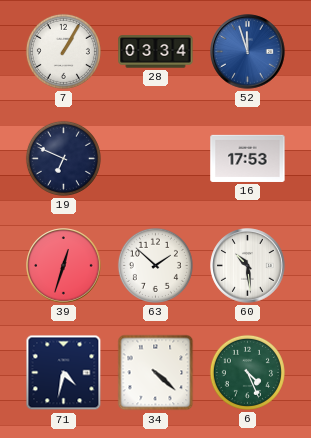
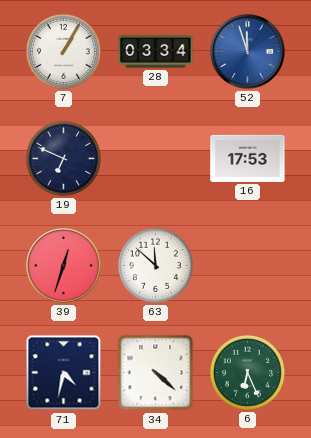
63: 1:52 -> 11:52
60: 10:29 -> none
6: 4:26 -> 6:26
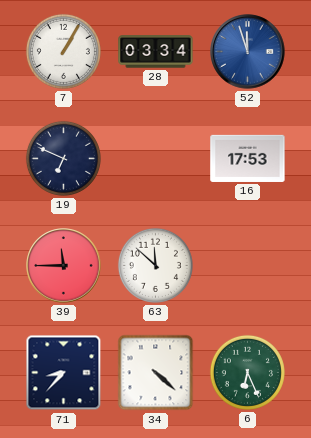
39: 12:33 -> 11:45
71: 4:32 -> 8:37
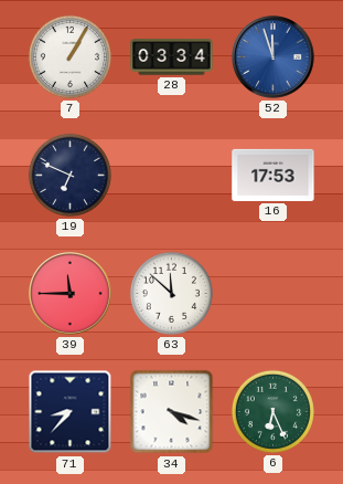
34: 4:22 -> 4:18
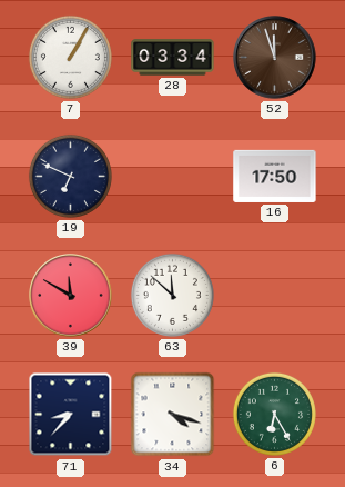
52 dial: blue -> brown
16: 17:53 -> 17:50
39: 11:45 -> 11:50
6: 6:26 -> 6:25
